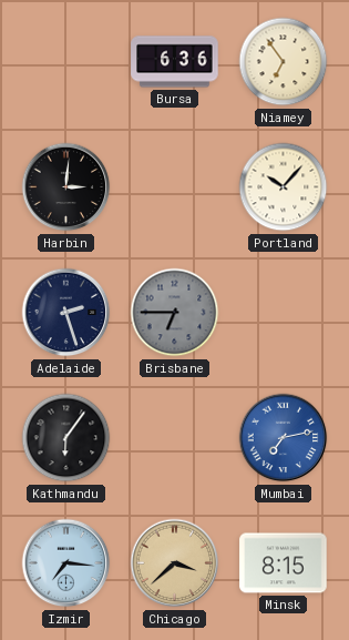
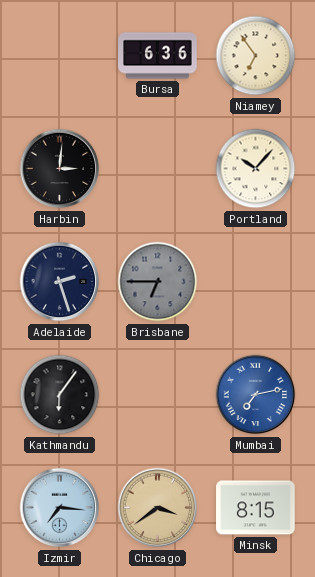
Chicago: 3:38 -> 3:39
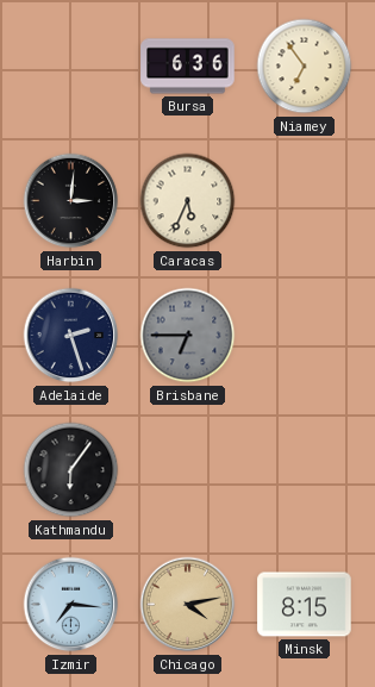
Caracas: none -> 5:34
Portland: 10:07 -> none
Mumbai: 7:13 -> none
Chicago: 3:39 -> 4:13
